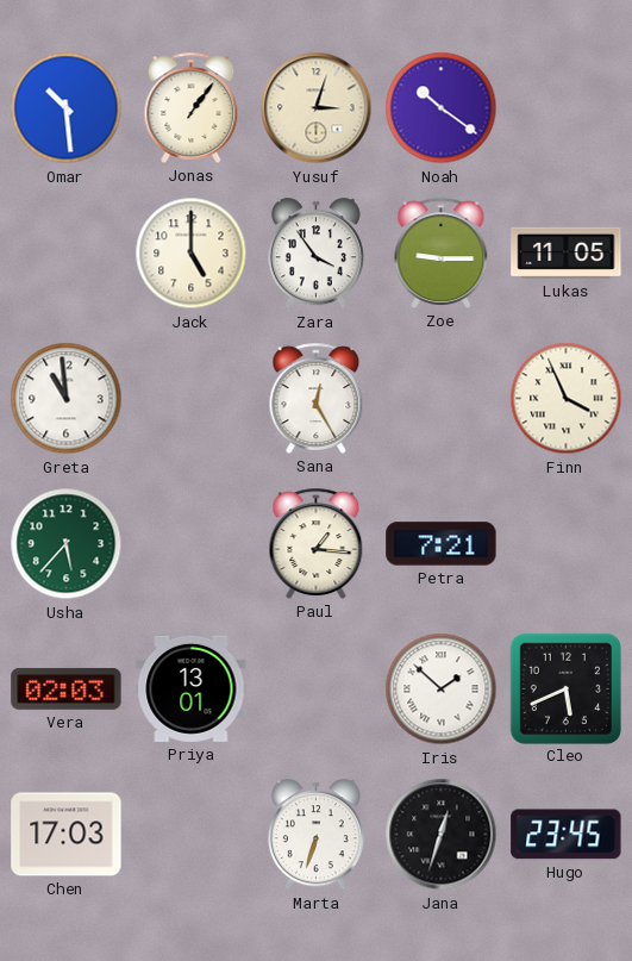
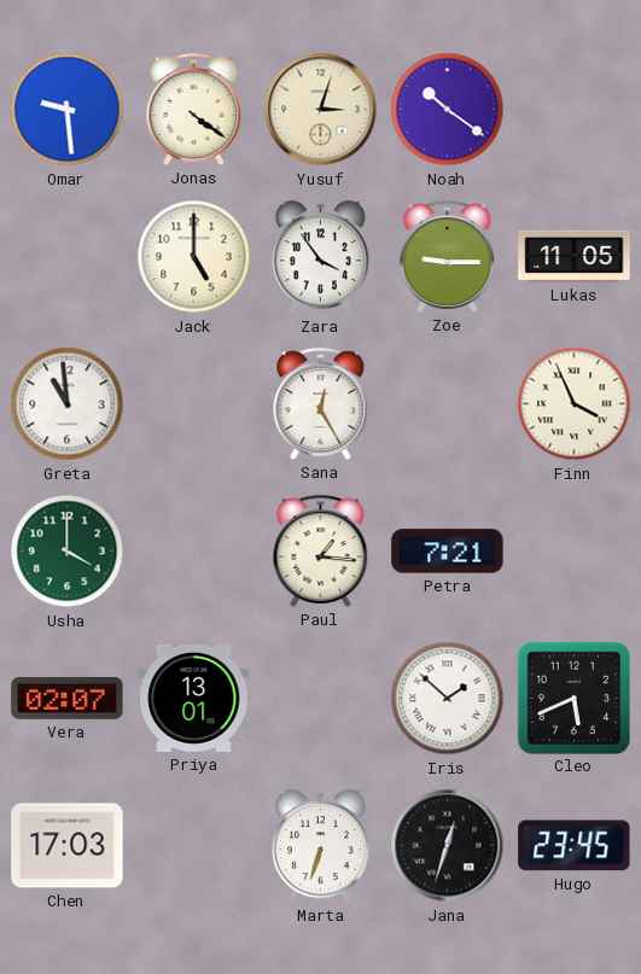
Omar: 10:29 -> 9:29
Jonas: 1:06 -> 4:21
Usha: 5:37 -> 4:00
Vera: 02:03 -> 02:07
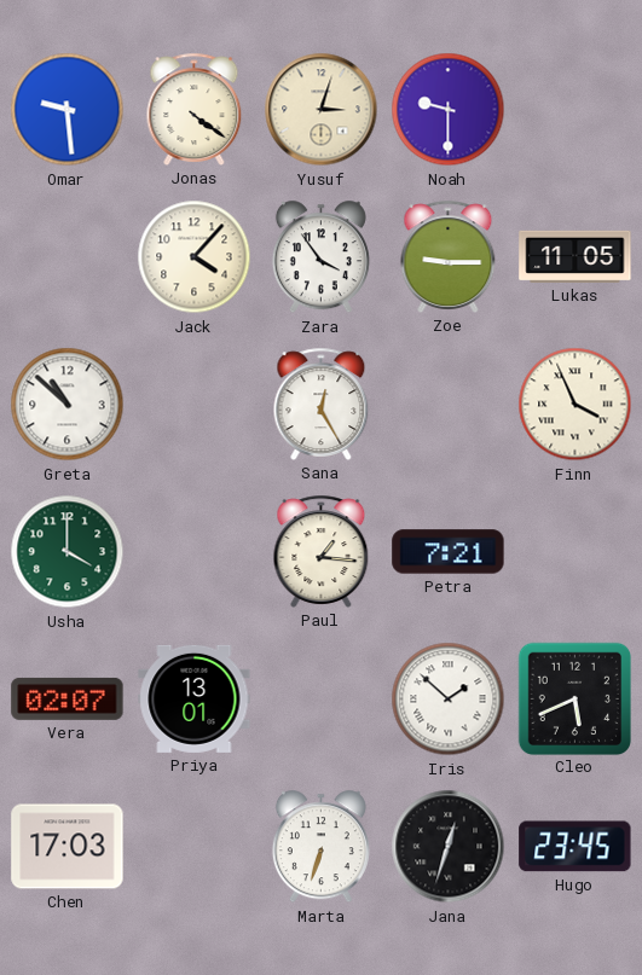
Noah: 10:21 -> 9:30
Jack: 5:00 -> 4:07
Greta: 10:59 -> 10:52
